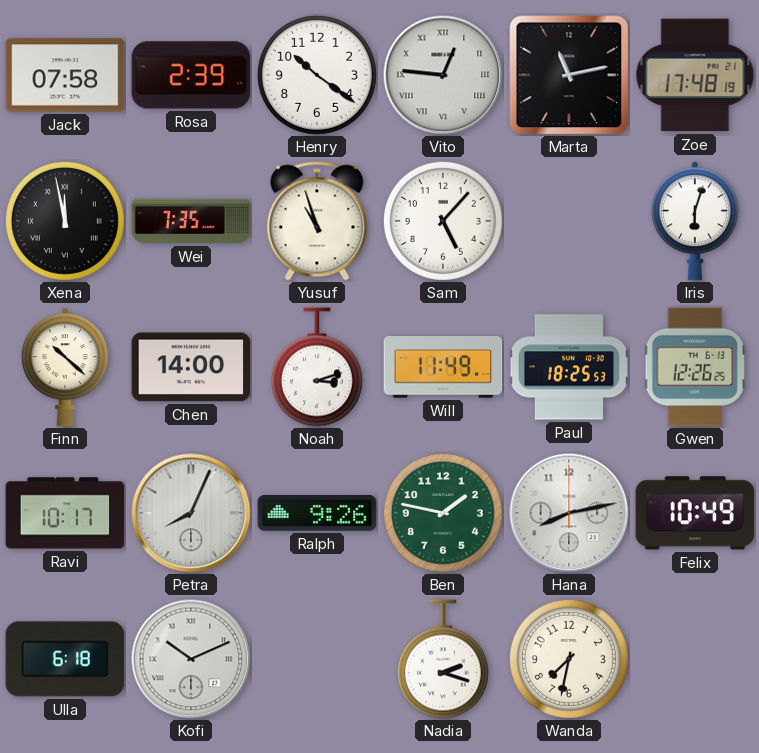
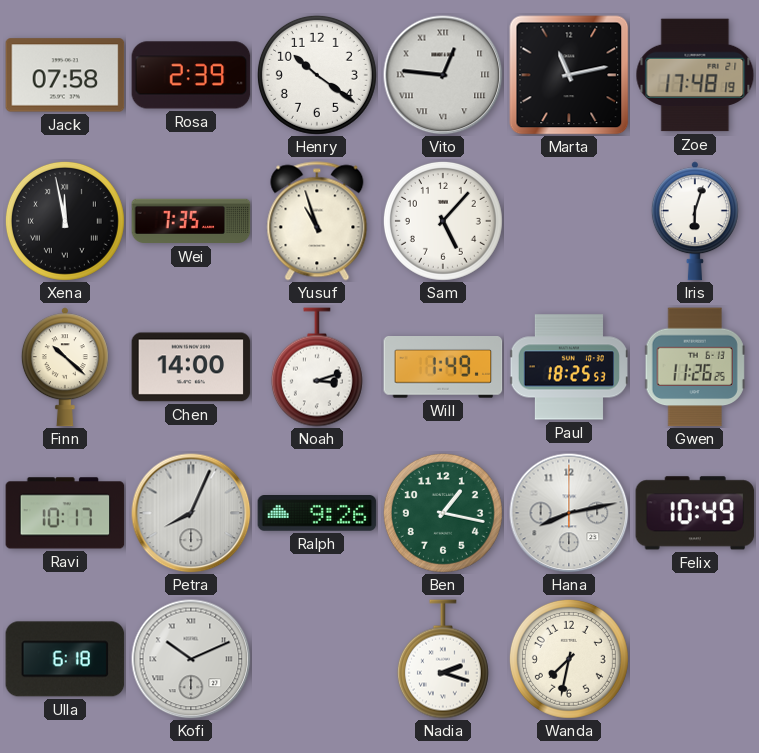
Will: 11:49 -> 1:49
Gwen: 12:26 -> 11:26
Ben: 1:47 -> 1:17
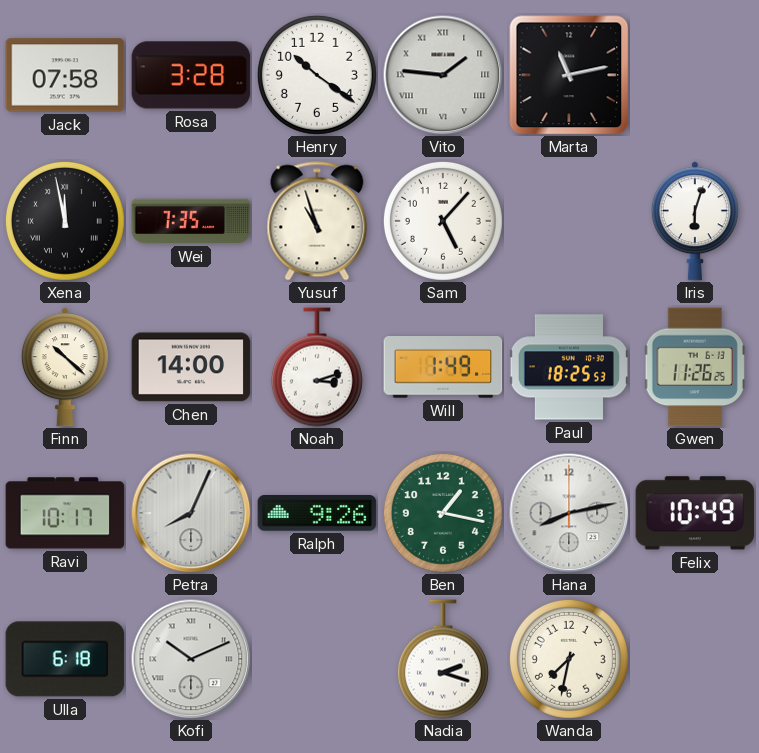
Rosa: 2:39 -> 3:28
Vito: 12:46 -> 1:46
Zoe: 17:48 -> none
